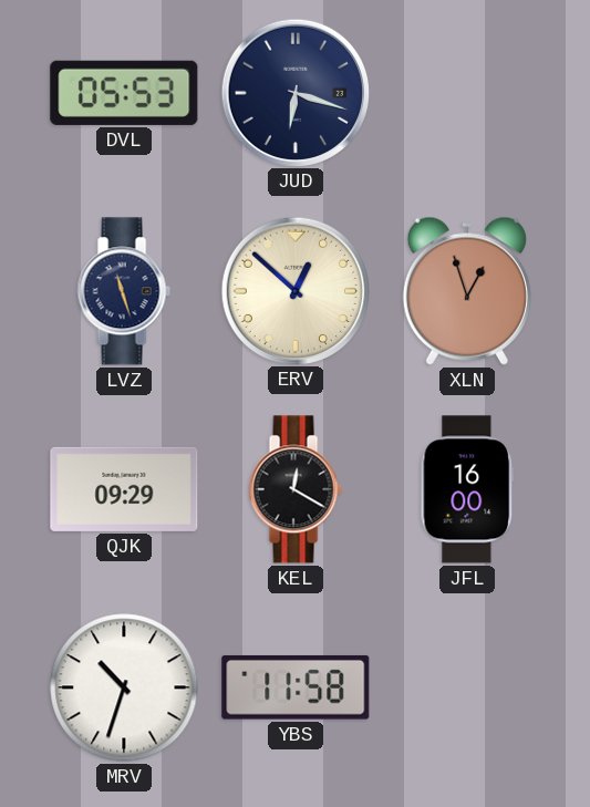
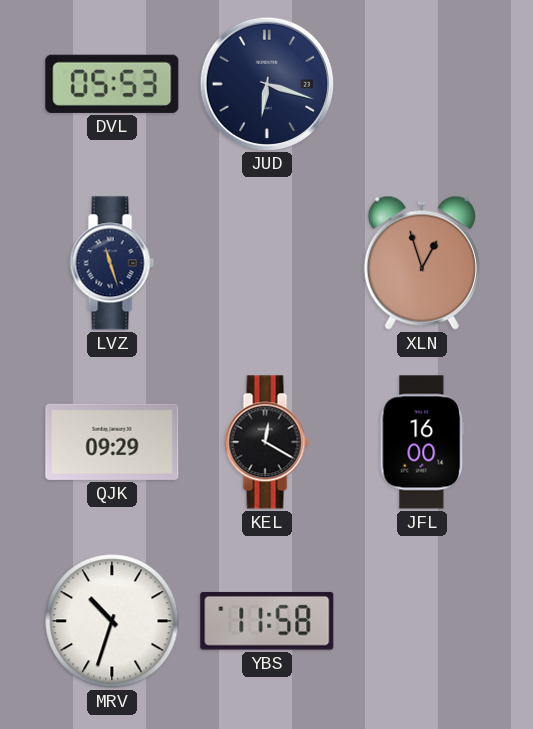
ERV: 12:52 -> none
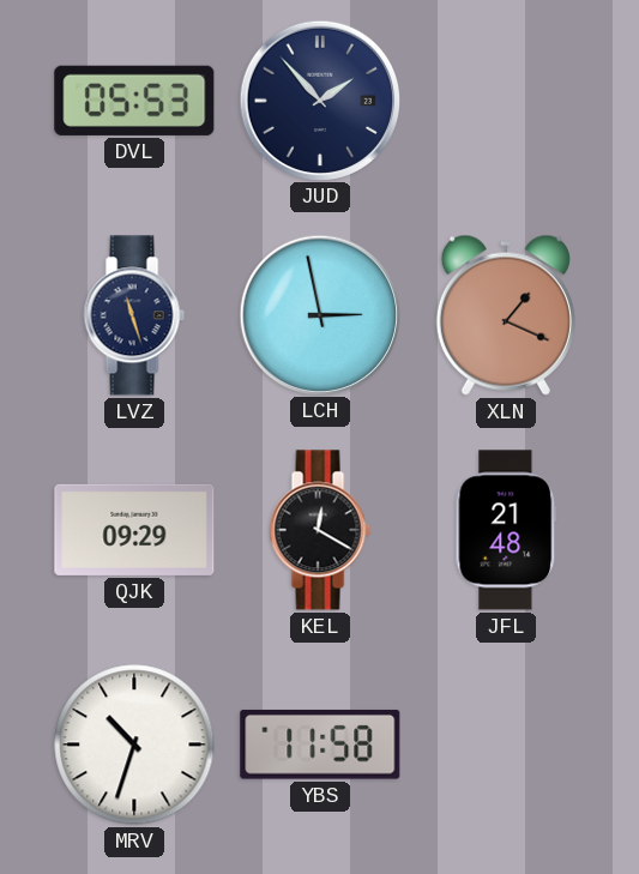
JUD: 6:18 -> 1:53
LCH: none -> 2:58
XLN: 12:57 -> 1:19
JFL: 16:00 -> 21:48
